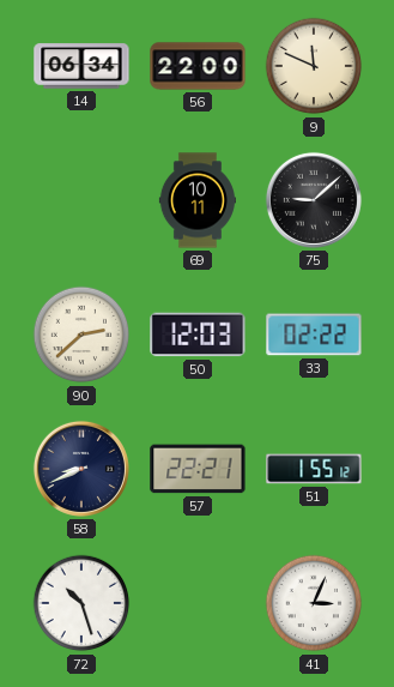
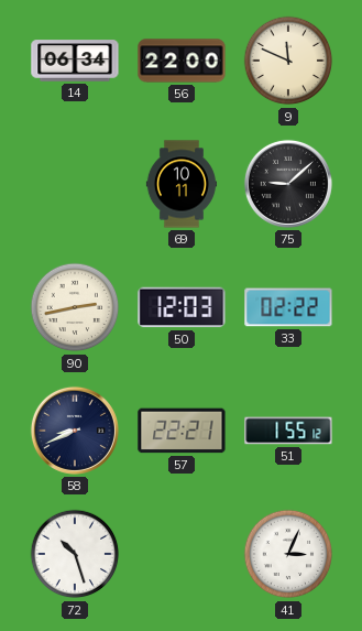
90: 2:38 -> 2:43
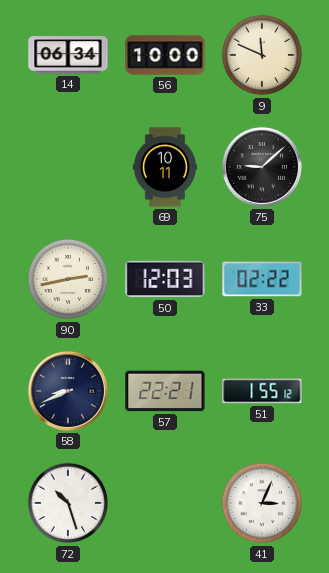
56: 22:00 -> 10:00
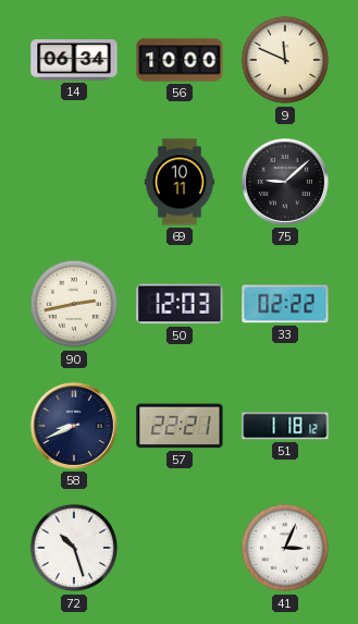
51: 1:55 -> 1:18
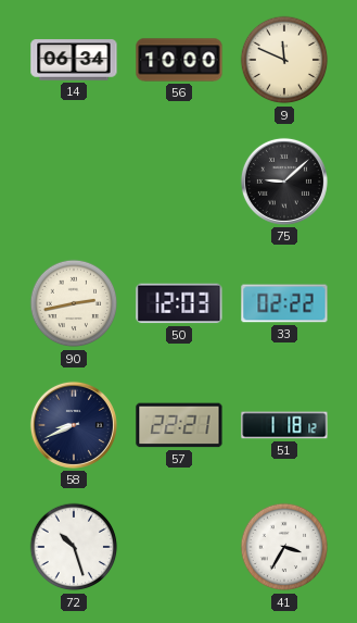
69: 10:11 -> none
41: 3:04 -> 3:35
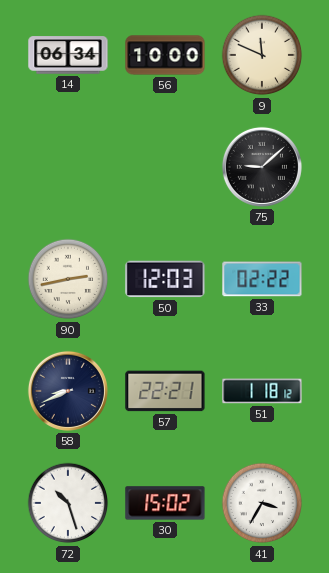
30: none -> 15:02
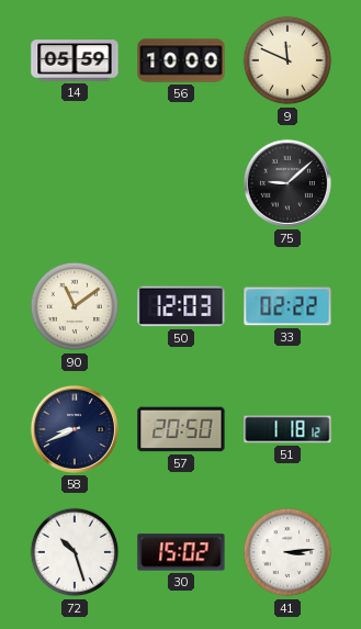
14: 06:34 -> 05:59
90: 2:43 -> 11:09
57: 22:21 -> 20:50
41: 3:35 -> 3:14
